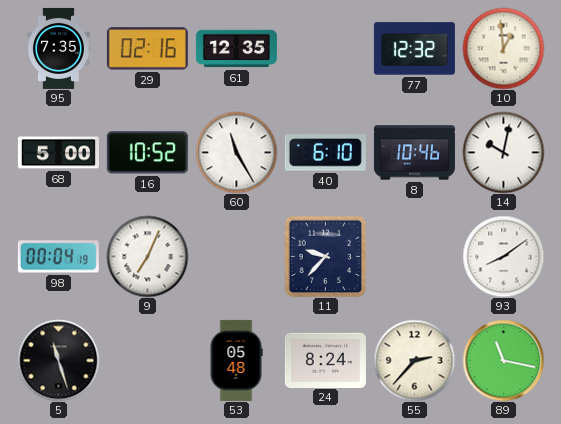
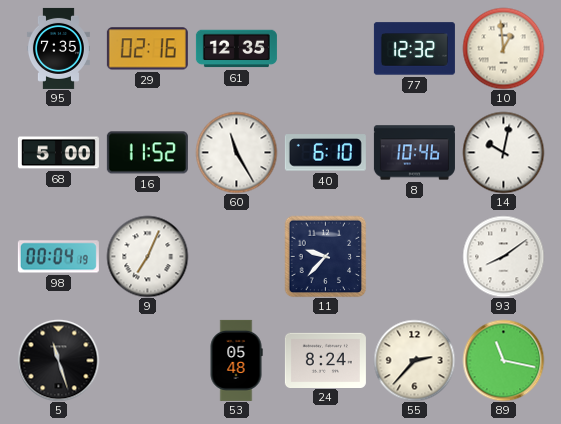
16: 10:52 -> 11:52
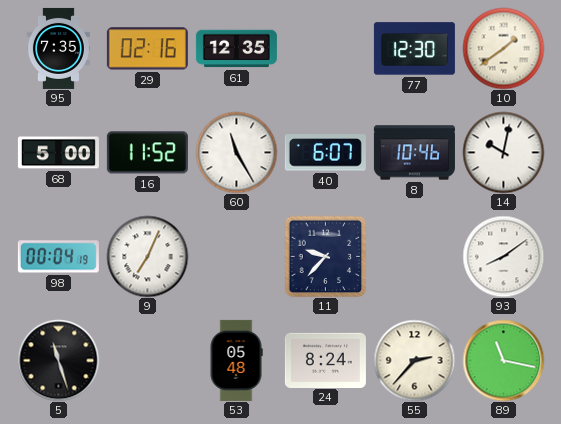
77: 12:32 -> 12:30
10: 12:59 -> 1:39
40: 6:10 -> 6:07
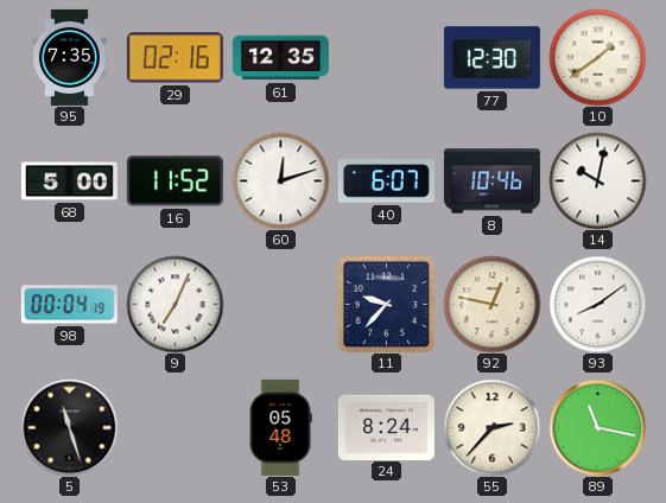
60: 11:25 -> 12:12
92: none -> 12:47
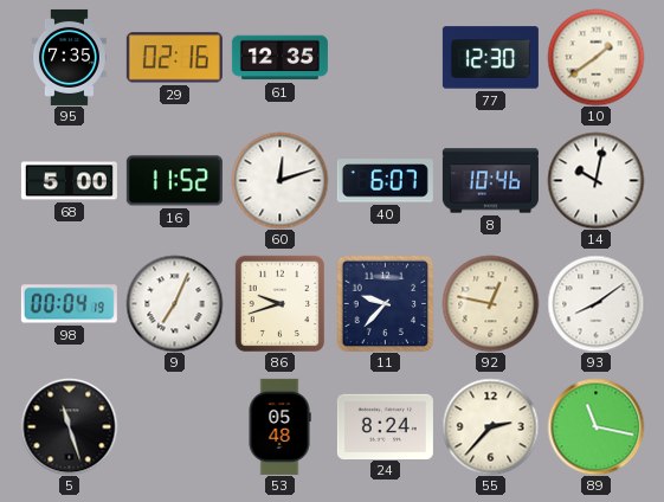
86: none -> 9:42
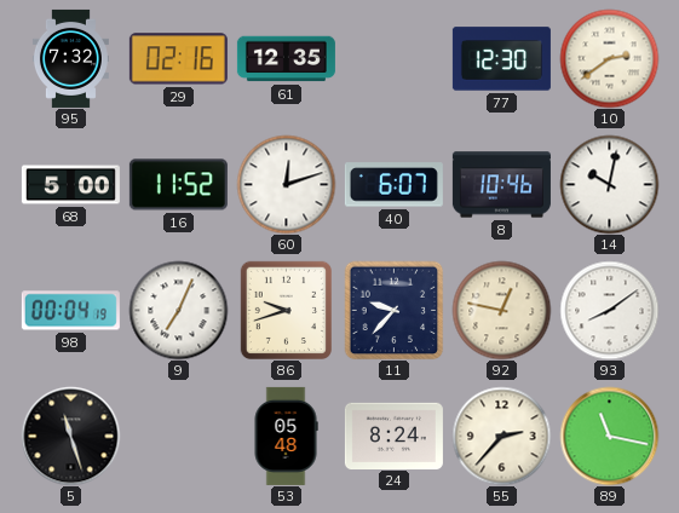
95: 7:35 -> 7:32
10: 1:39 -> 2:39
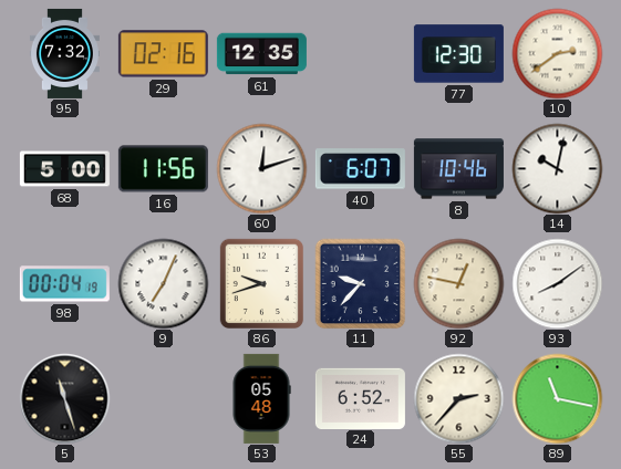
16: 11:52 -> 11:56
24: 8:24 -> 6:52
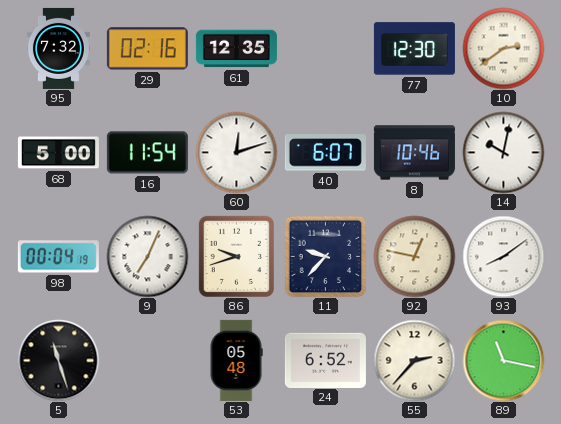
16: 11:56 -> 11:54
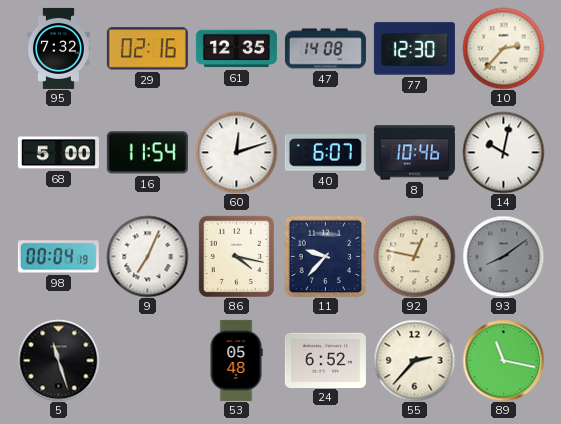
47: none -> 14:08
10: 2:39 -> 2:37
86: 9:42 -> 4:17
93 dial: white -> grey
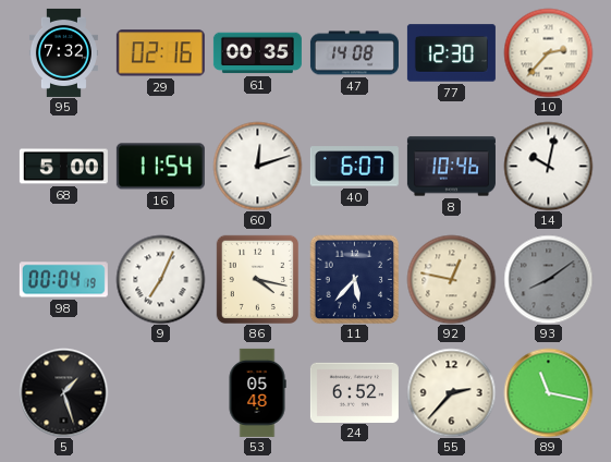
61: 12:35 -> 00:35
11: 9:37 -> 5:37
5: 11:27 -> 1:27
